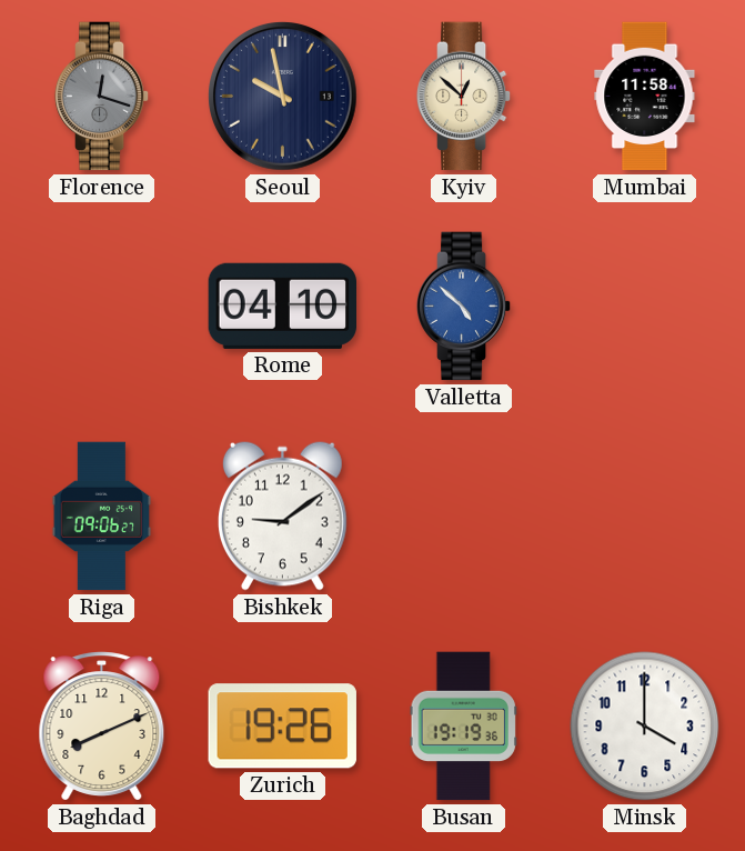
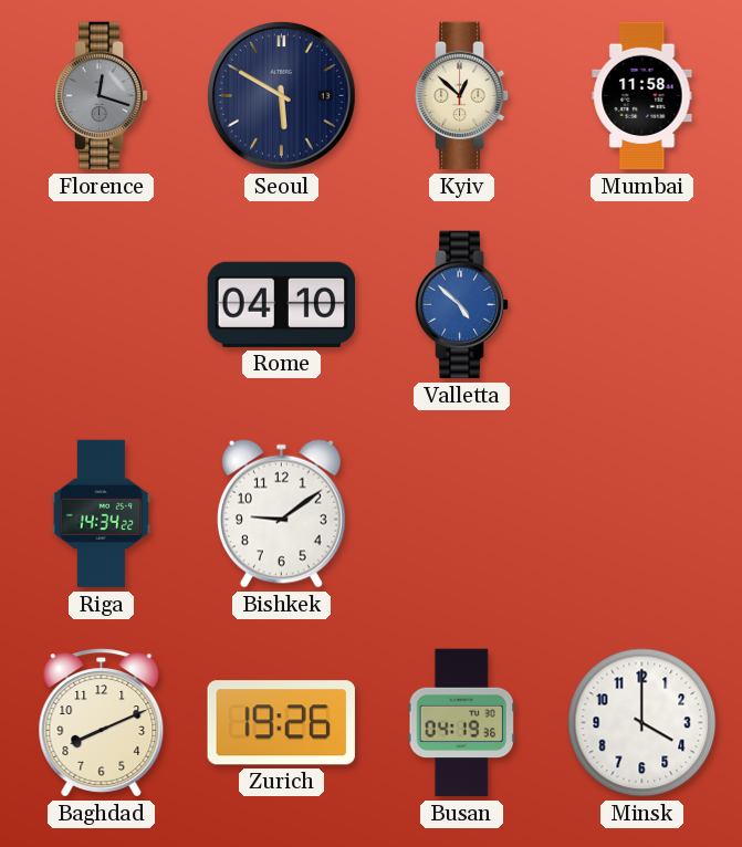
Seoul: 9:58 -> 5:50
Riga: 09:06 -> 14:34
Busan: 19:19 -> 04:19
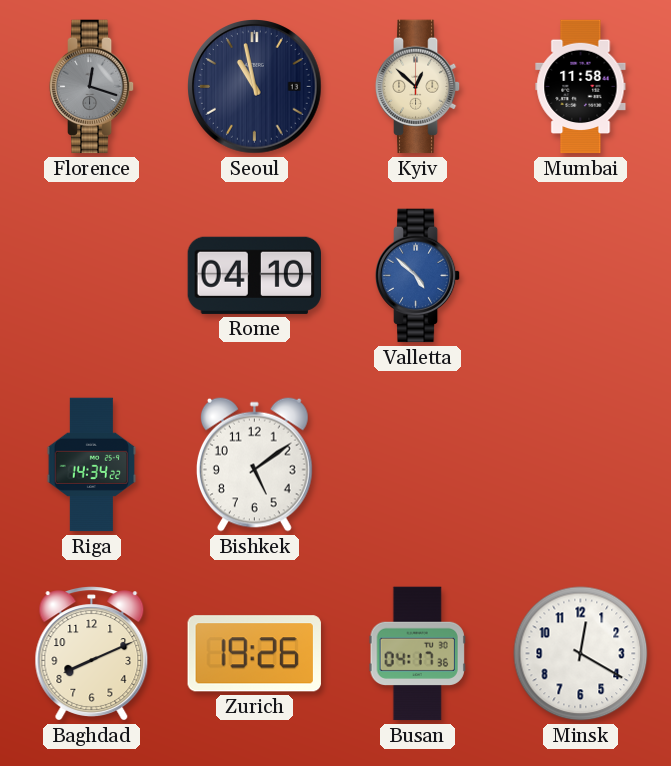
Seoul: 5:50 -> 10:58
Bishkek: 9:09 -> 5:09
Busan: 04:19 -> 04:17
Minsk: 4:00 -> 12:20
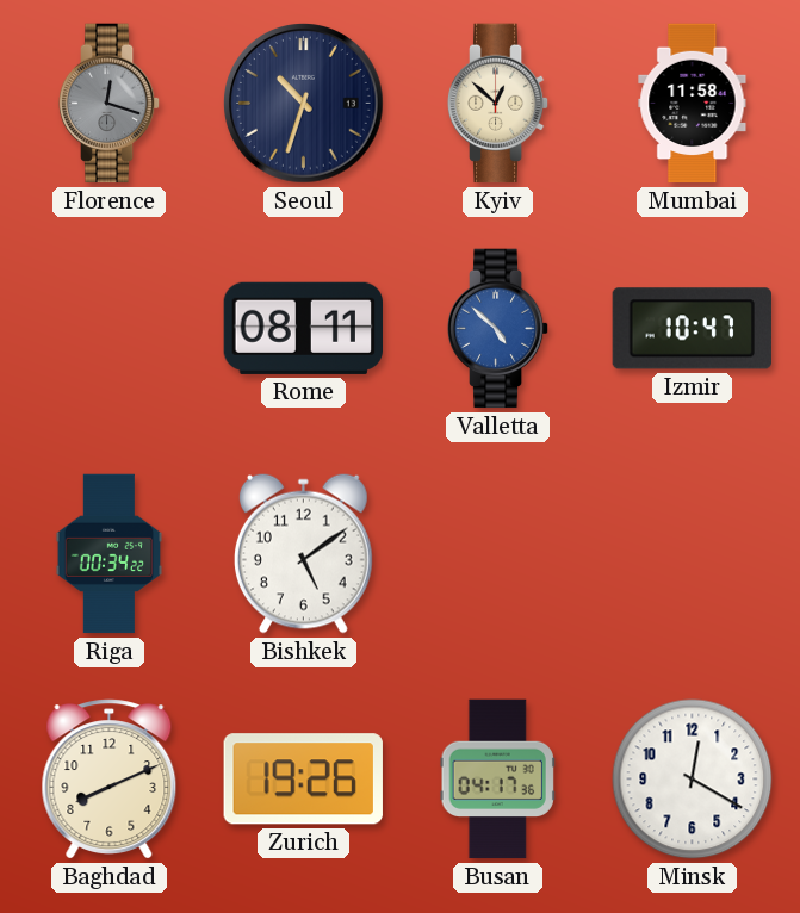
Seoul: 10:58 -> 10:33
Rome: 04:10 -> 08:11
Izmir: none -> 10:47
Riga: 14:34 -> 00:34
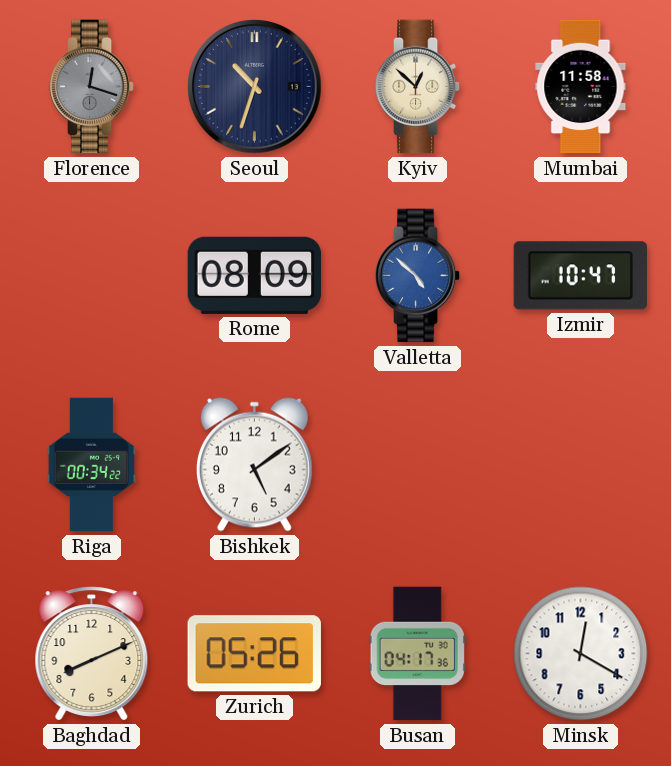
Rome: 08:11 -> 08:09
Zurich: 19:26 -> 05:26
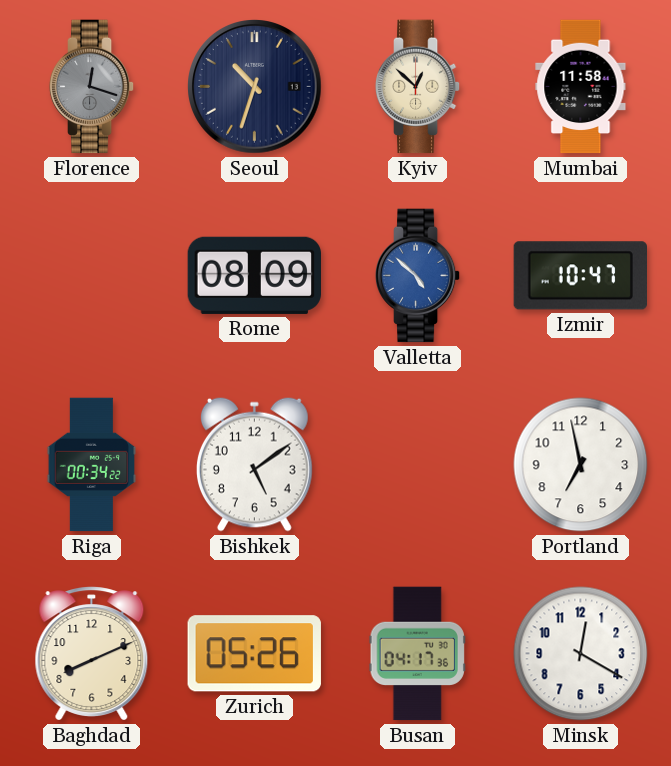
Portland: none -> 6:58
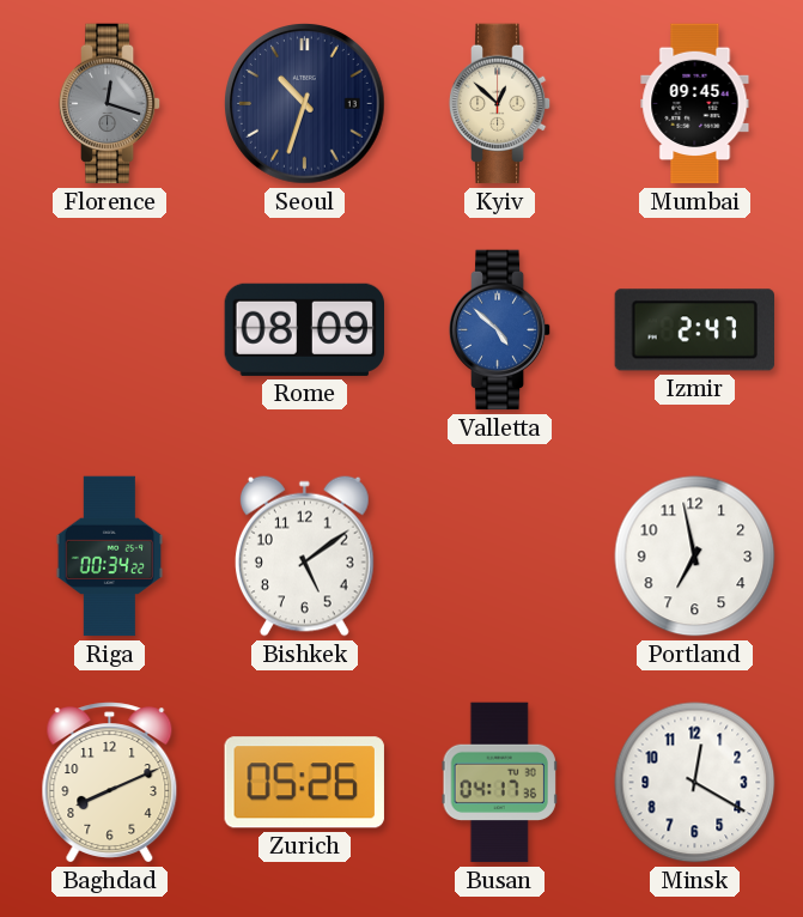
Mumbai: 11:58 -> 09:45
Izmir: 10:47 -> 2:47
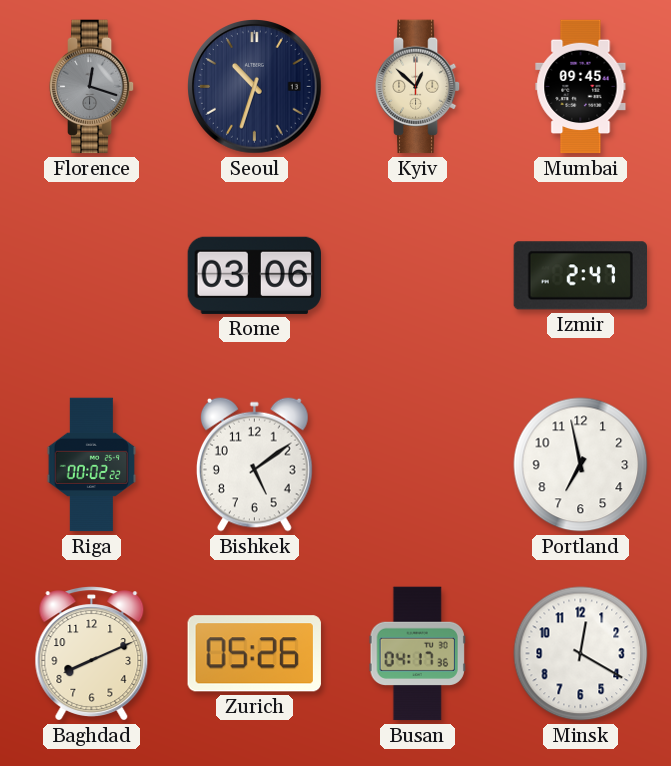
Rome: 08:09 -> 03:06
Valletta: 4:52 -> none
Riga: 00:34 -> 00:02
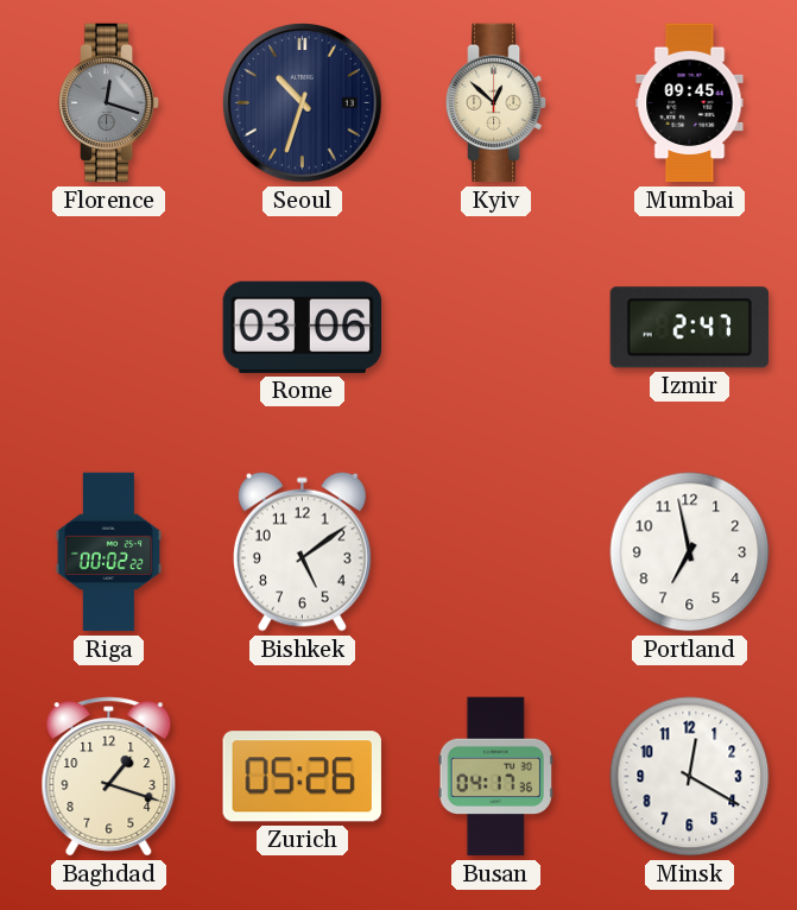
Baghdad: 8:11 -> 1:18
